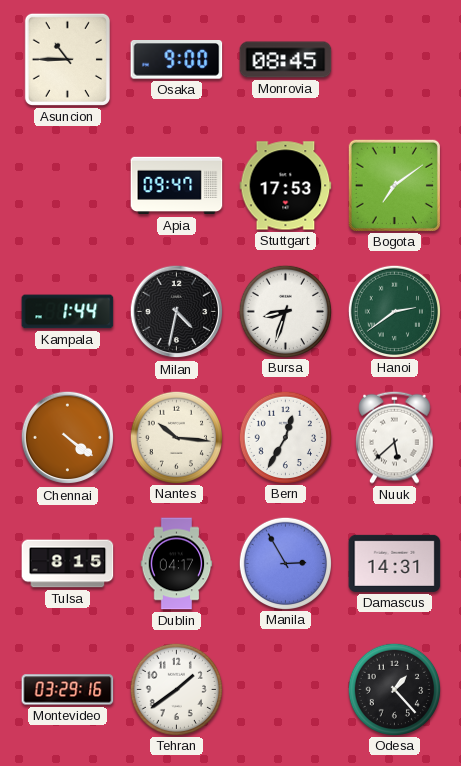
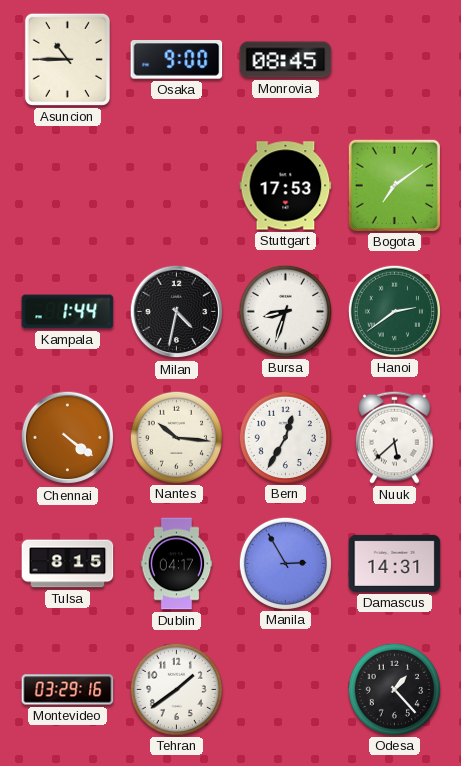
Apia: 09:47 -> none
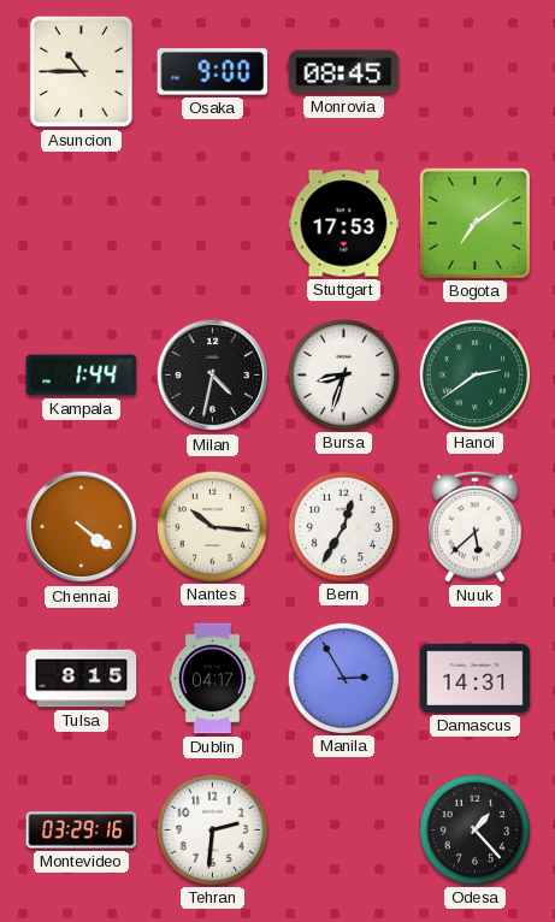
Tehran: 1:39 -> 2:31
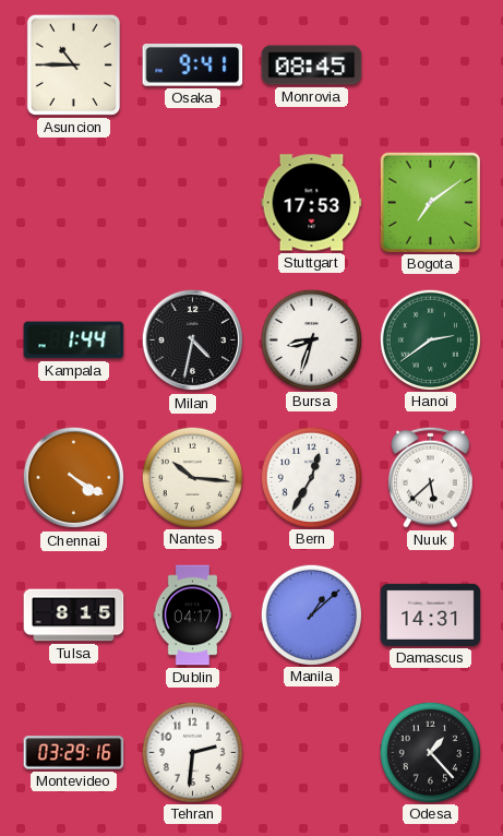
Osaka: 9:00 -> 9:41
Chennai: 4:21 -> 4:20
Manila: 2:55 -> 1:08
